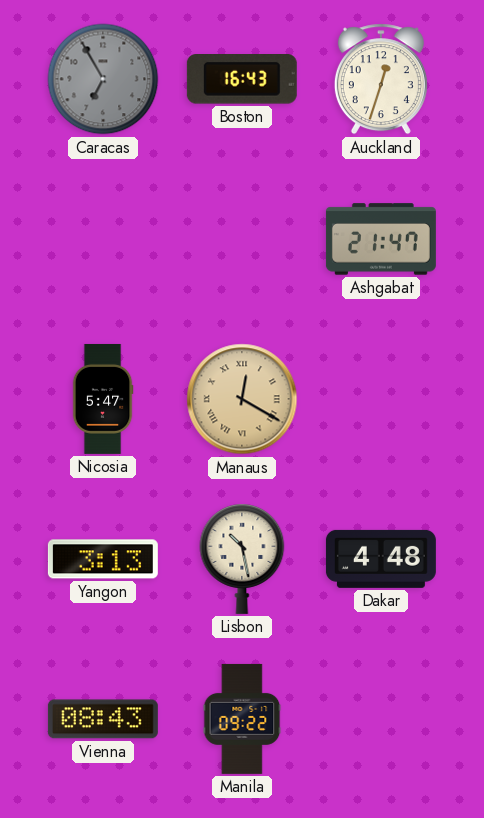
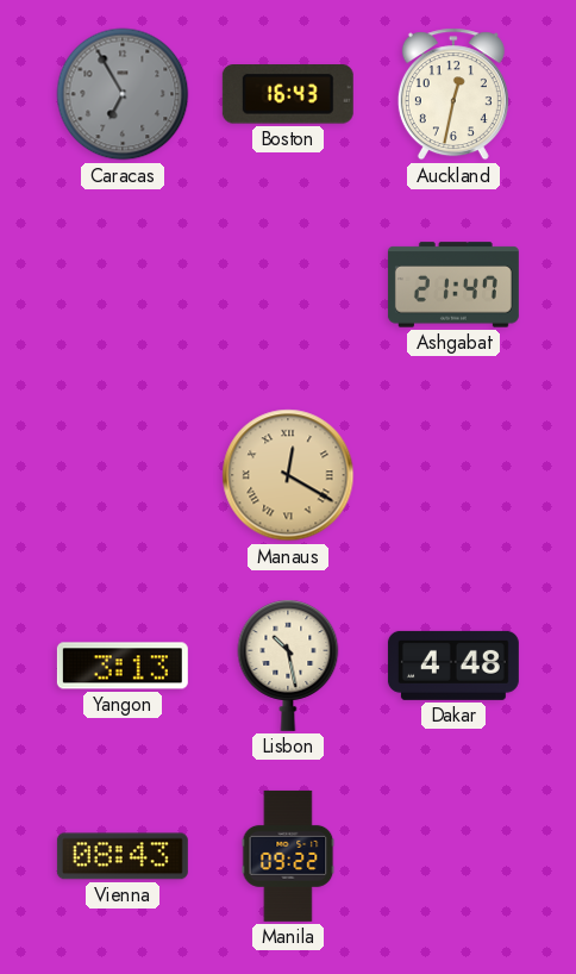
Auckland: 12:33 -> 12:32
Nicosia: 5:47 -> none
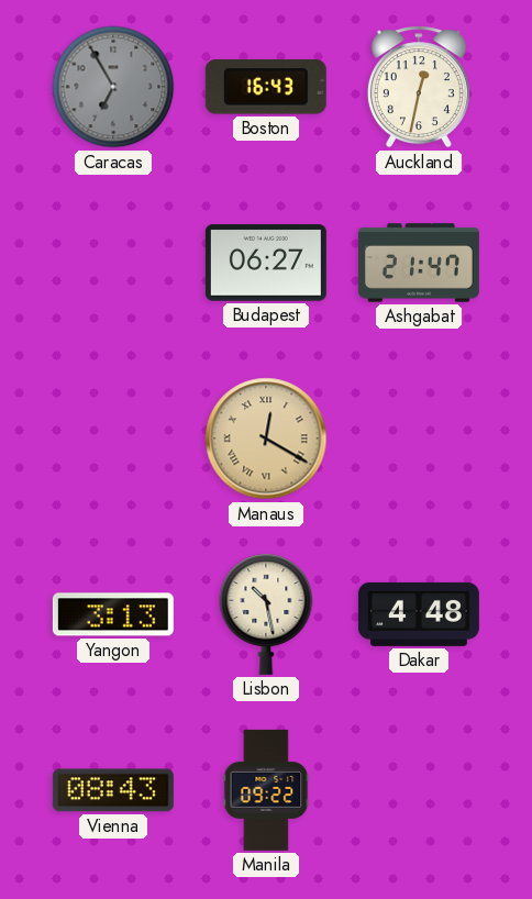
Budapest: none -> 06:27
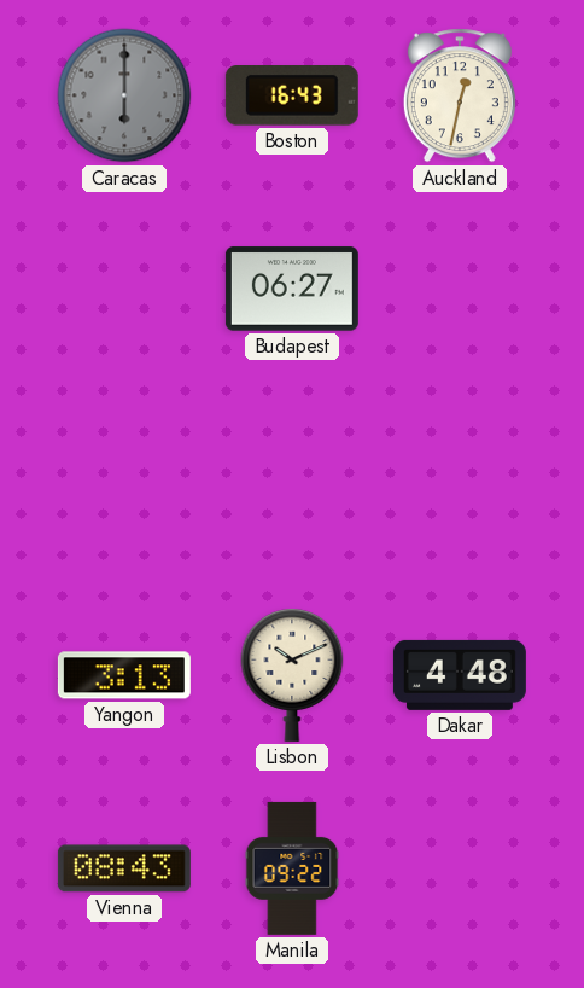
Caracas: 6:55 -> 6:00
Ashgabat: 21:47 -> none
Manaus: 12:20 -> none
Lisbon: 10:28 -> 10:11
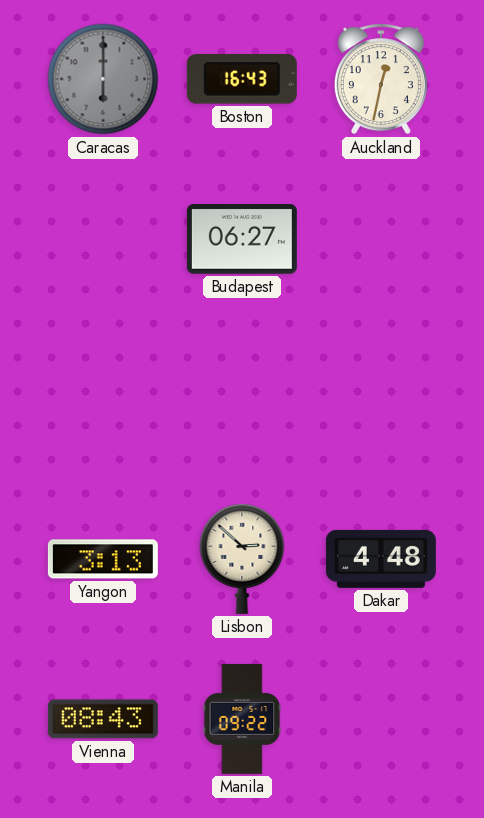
Lisbon: 10:11 -> 2:52
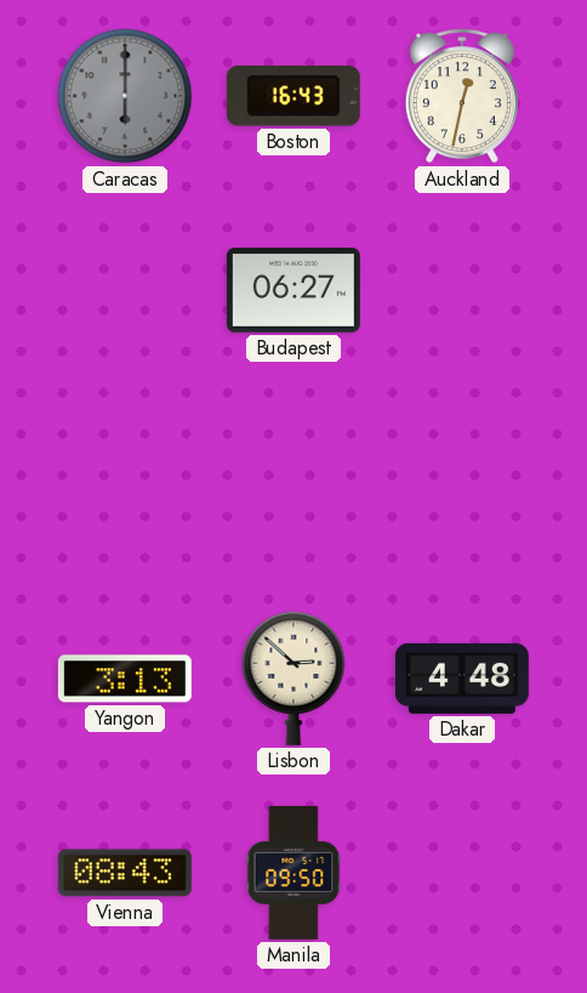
Manila: 09:22 -> 09:50
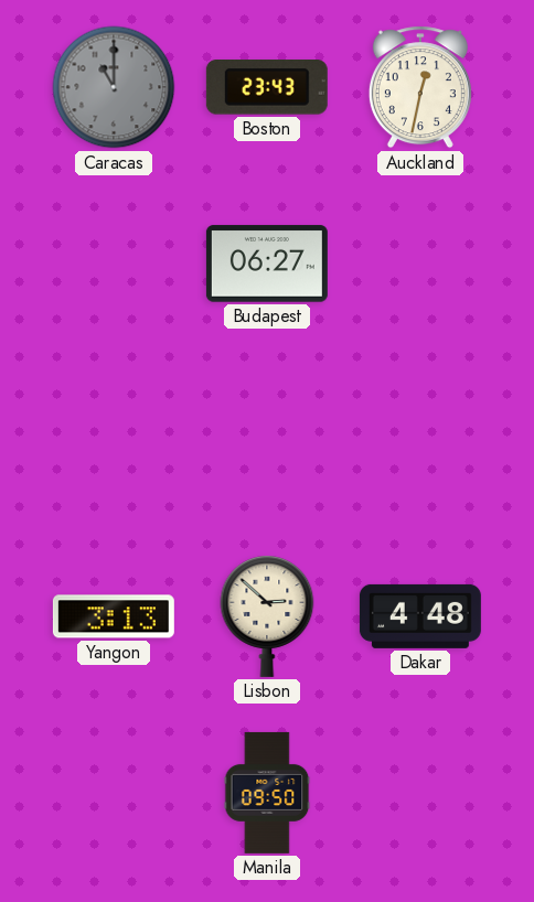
Caracas: 6:00 -> 11:00
Boston: 16:43 -> 23:43
Vienna: 08:43 -> none
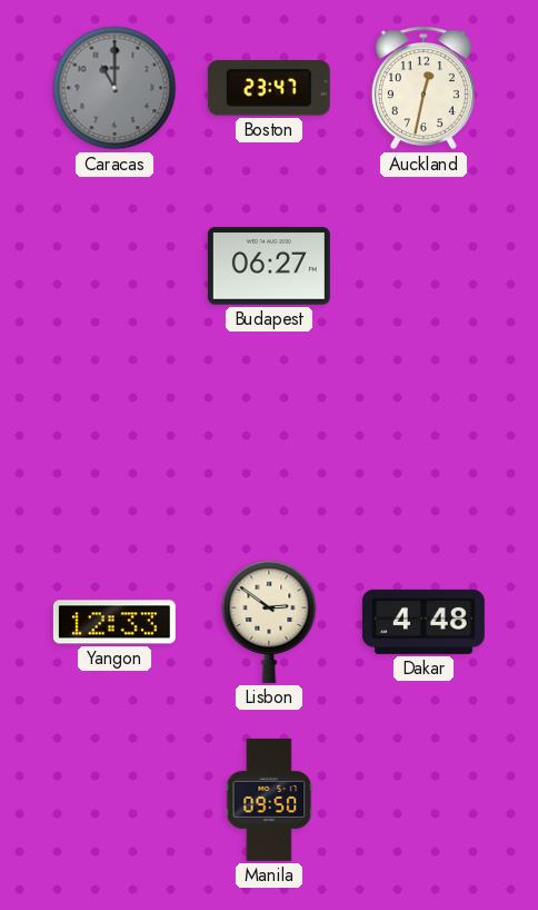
Boston: 23:43 -> 23:47
Yangon: 3:13 -> 12:33
Lisbon: 2:52 -> 2:51
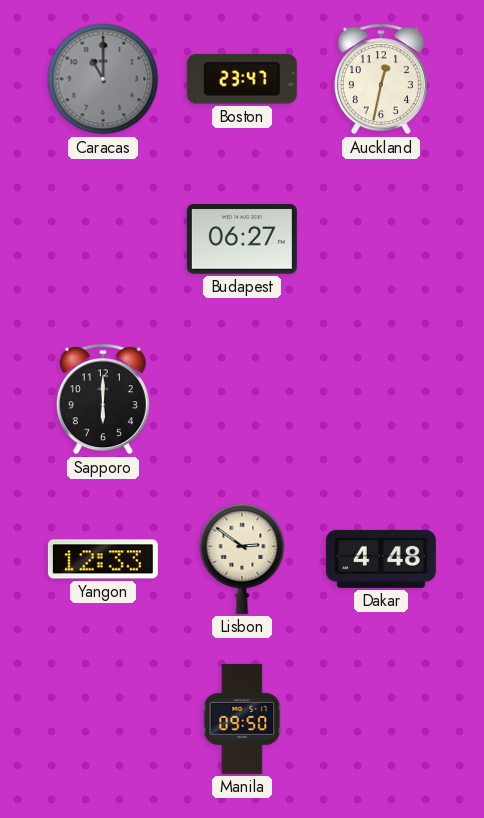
Sapporo: none -> 6:00
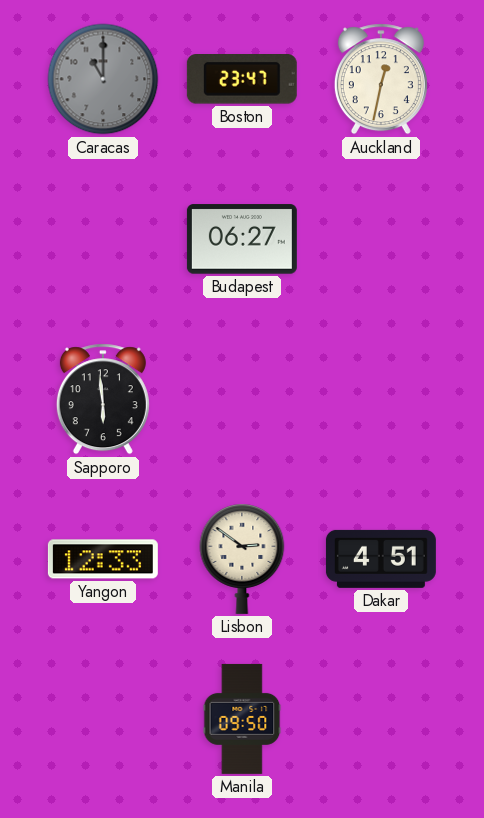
Sapporo: 6:00 -> 5:59
Dakar: 4:48 -> 4:51
